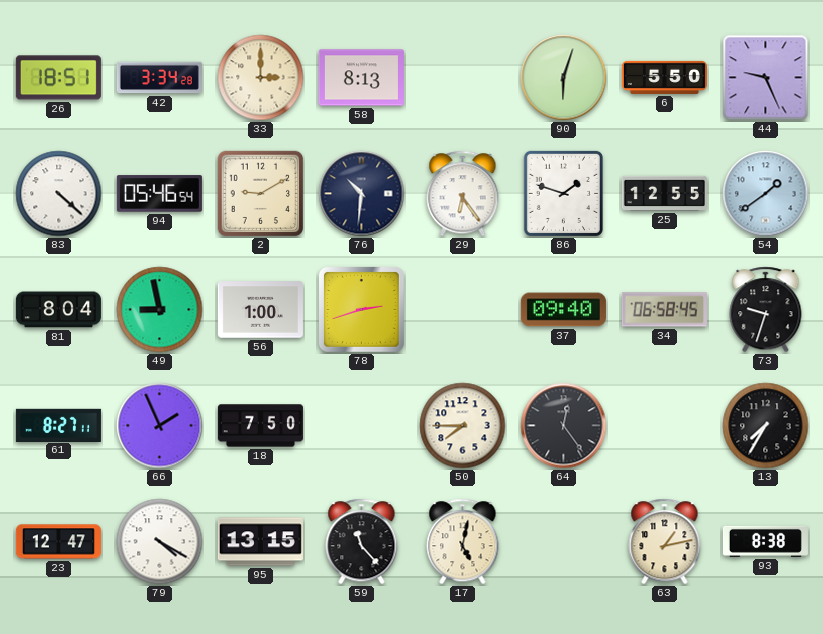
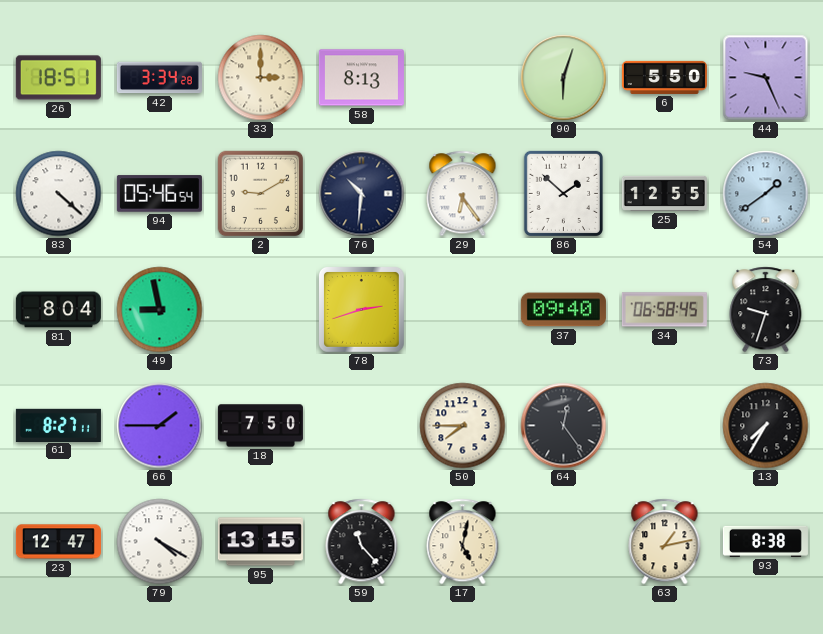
86: 1:48 -> 1:52
56: 1:00 -> none
66: 1:56 -> 1:45
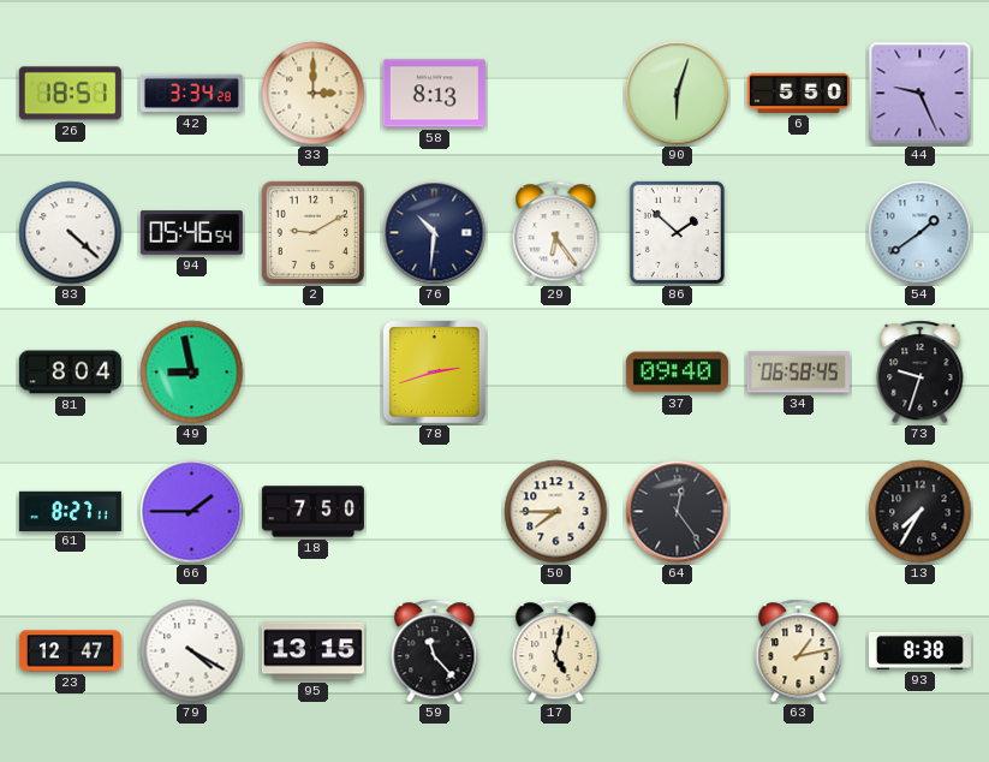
25: 12:55 -> none
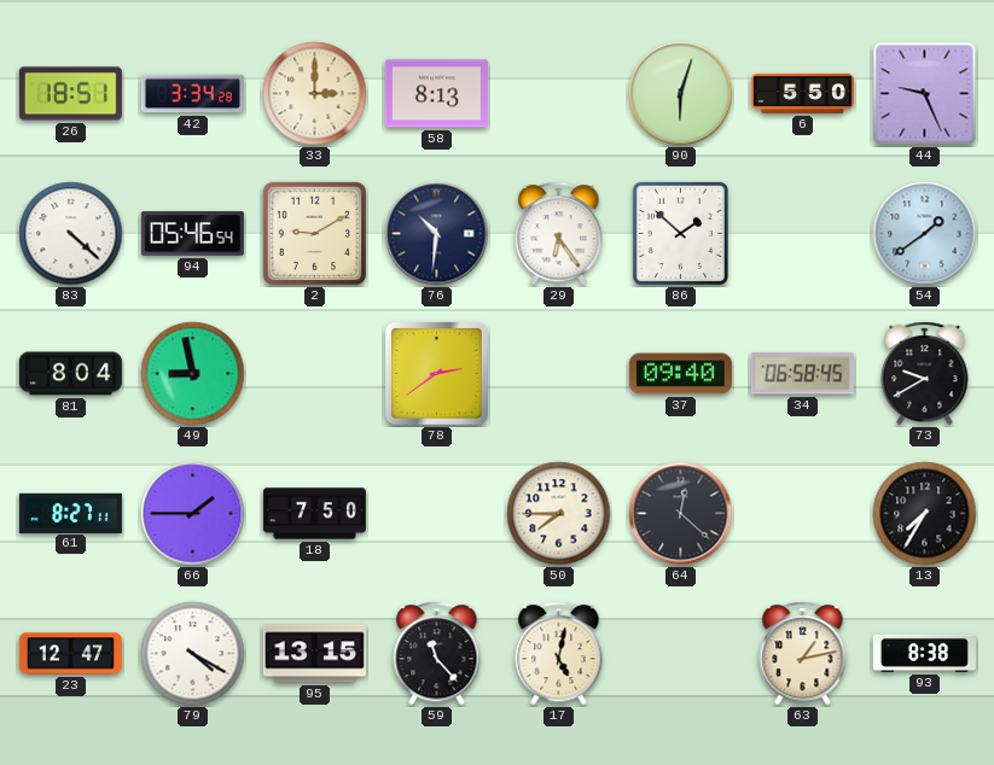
78: 2:42 -> 2:39
73: 9:33 -> 9:40
64: 12:24 -> 12:22
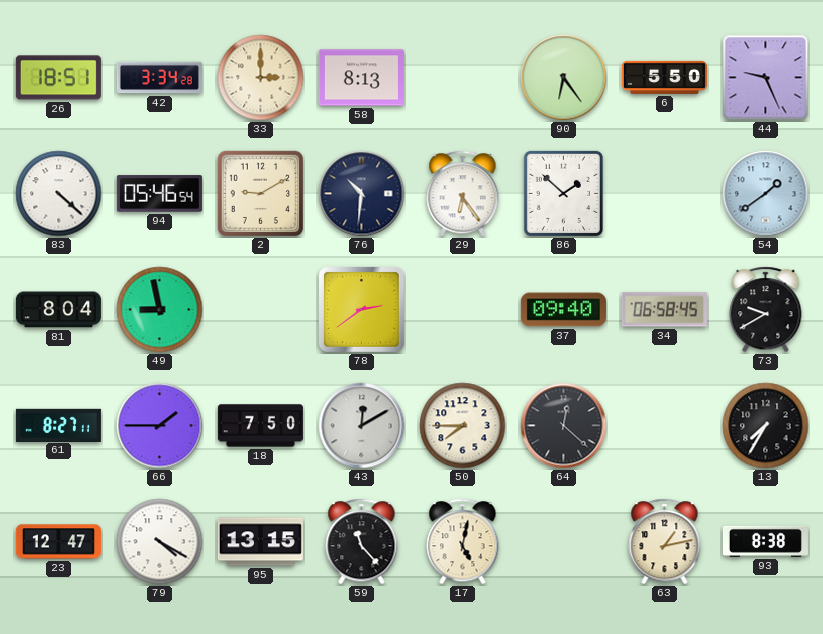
90: 6:03 -> 6:24
43: none -> 12:10
